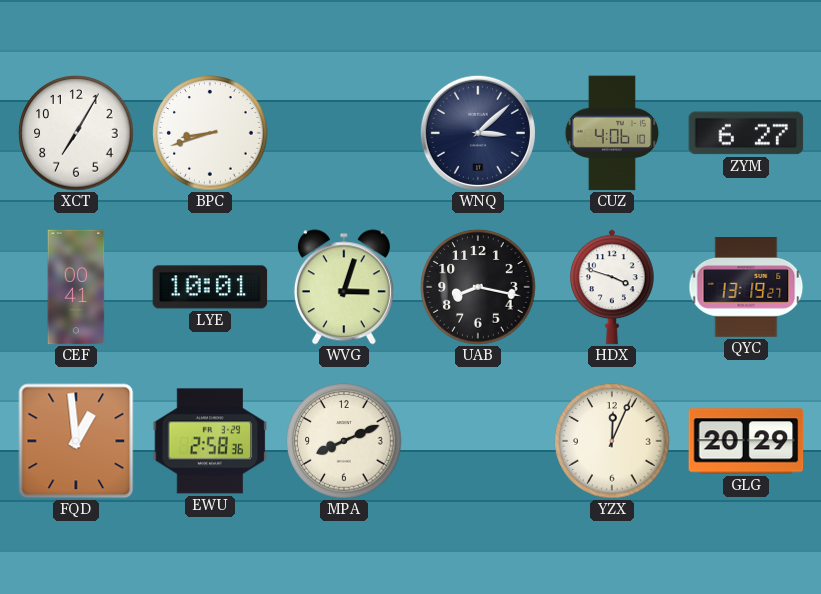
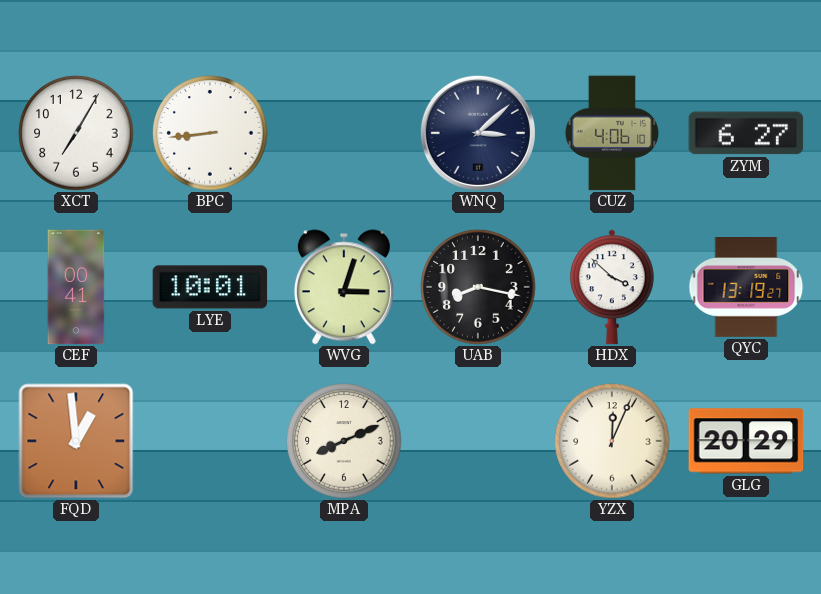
BPC: 8:42 -> 8:44
HDX: 3:48 -> 3:52
EWU: 2:58 -> none
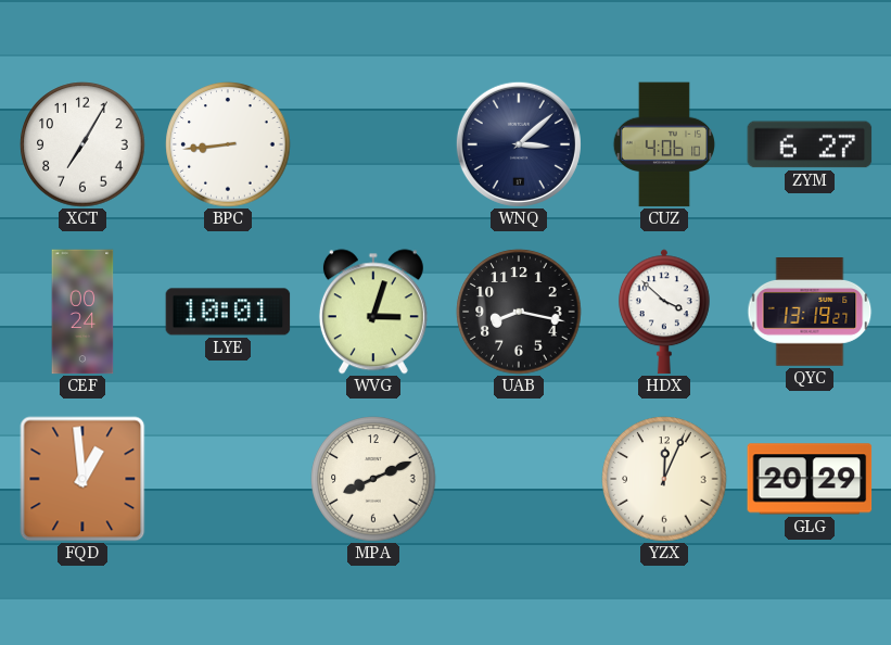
CEF: 00:41 -> 00:24
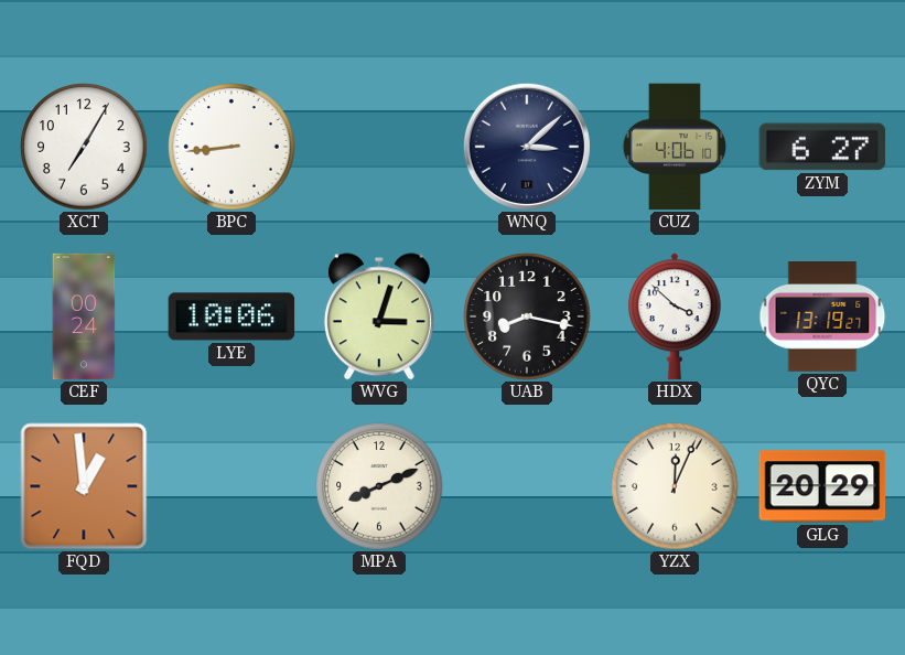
LYE: 10:01 -> 10:06
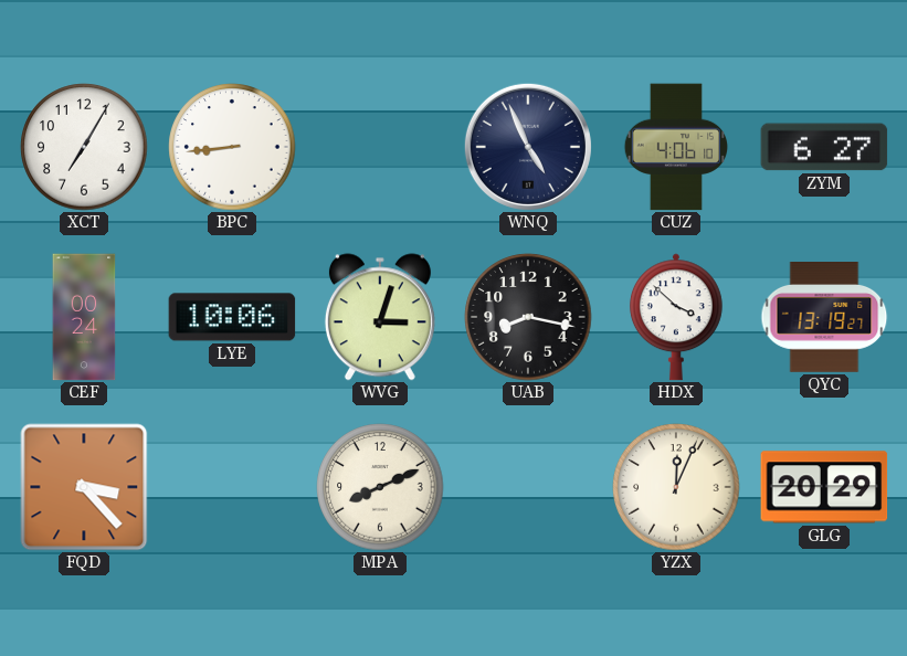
WNQ: 3:08 -> 4:56
FQD: 12:59 -> 3:23
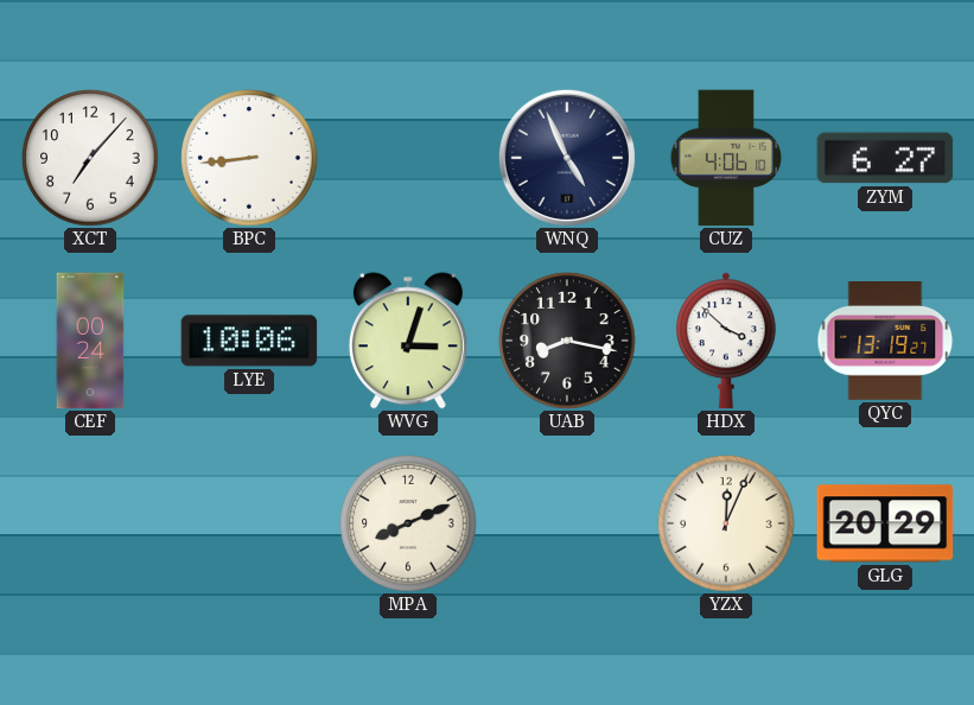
XCT: 7:05 -> 7:07
FQD: 3:23 -> none
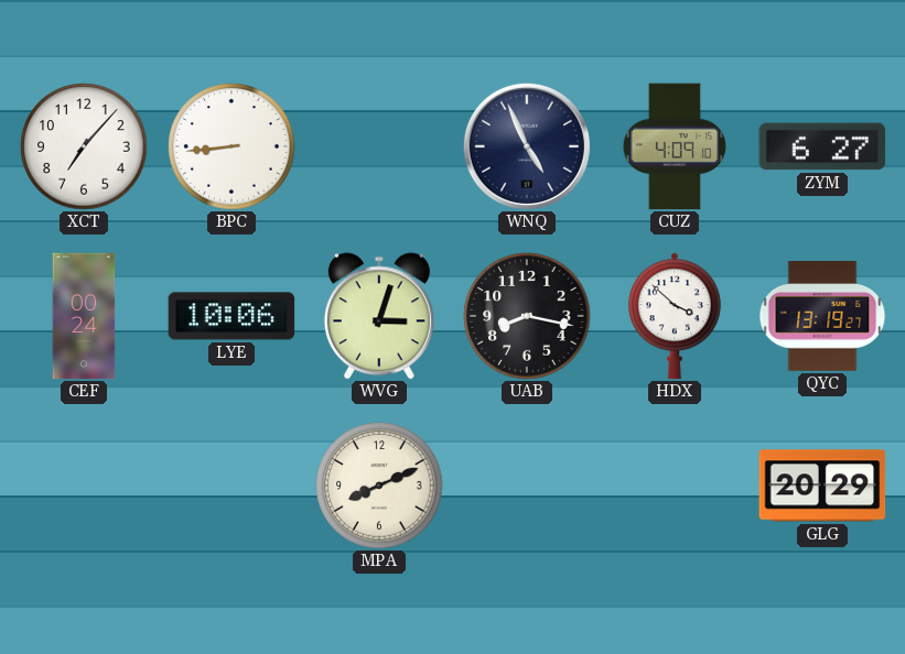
CUZ: 4:06 -> 4:09
YZX: 12:04 -> none
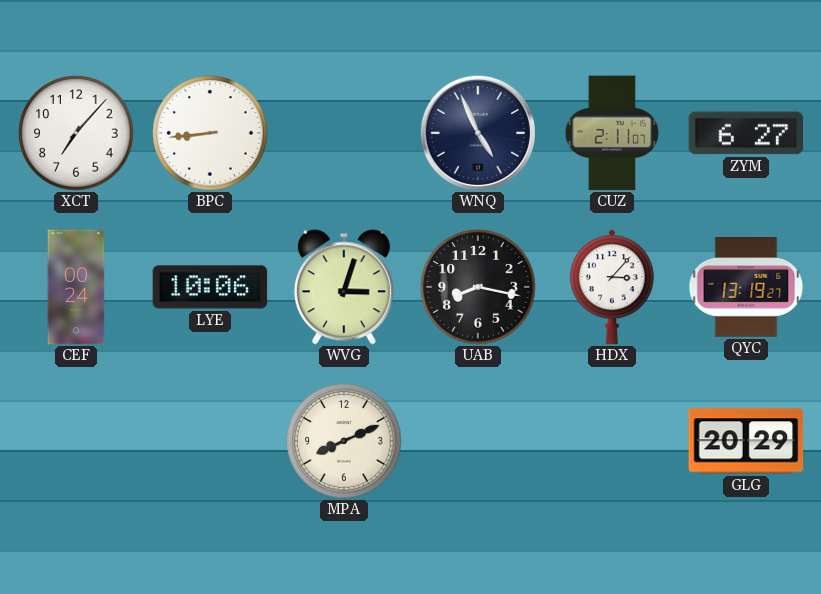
CUZ: 4:09 -> 2:11
HDX: 3:52 -> 3:07
